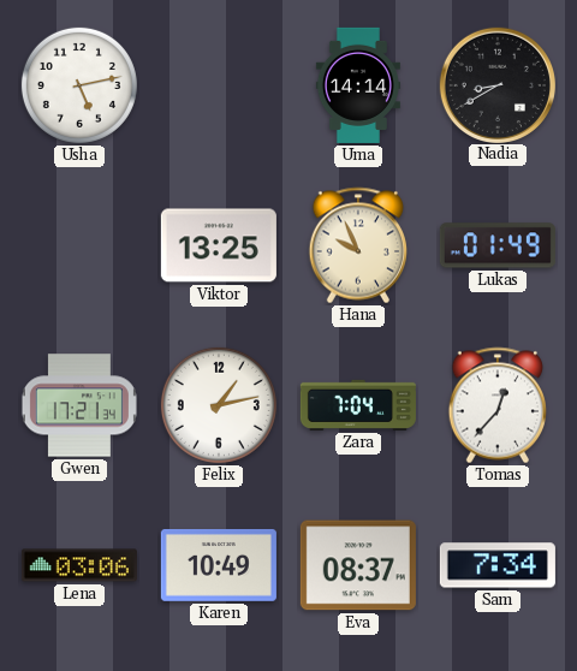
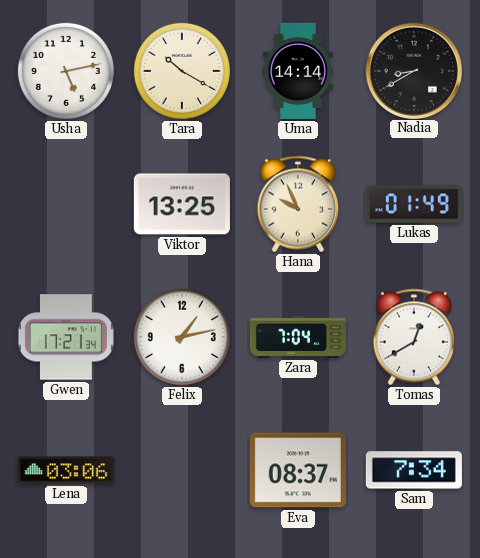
Tara: none -> 10:20
Tomas: 12:37 -> 12:40
Karen: 10:49 -> none
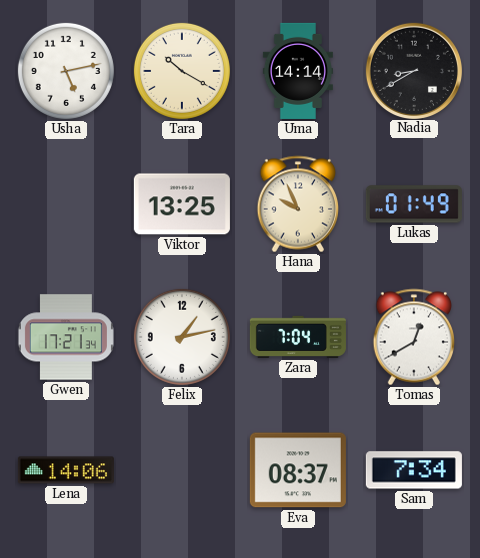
Lena: 03:06 -> 14:06
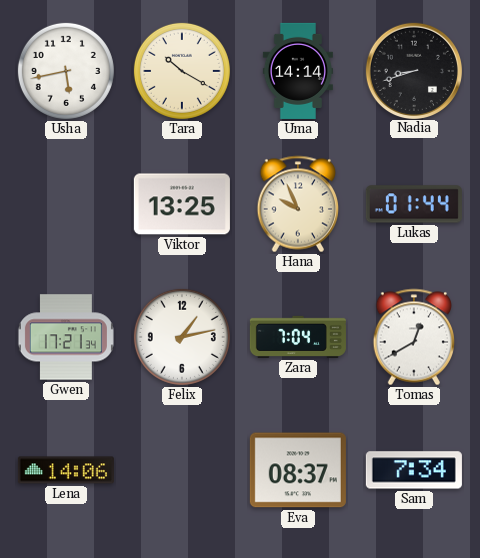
Usha: 5:13 -> 5:43
Nadia: 8:40 -> 8:42
Lukas: 01:49 -> 01:44
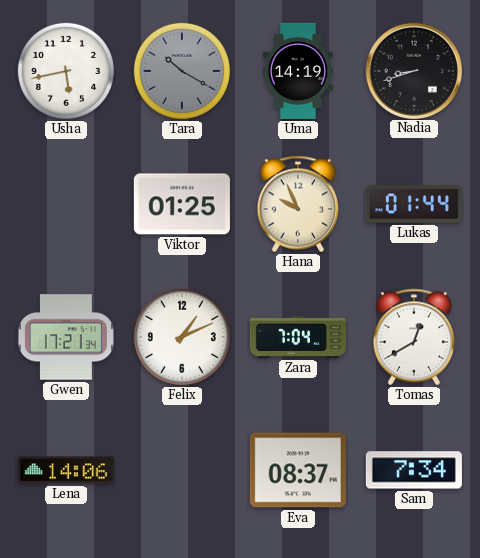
Tara dial: cream -> grey
Uma: 14:14 -> 14:19
Viktor: 13:25 -> 01:25
Felix: 1:13 -> 1:11
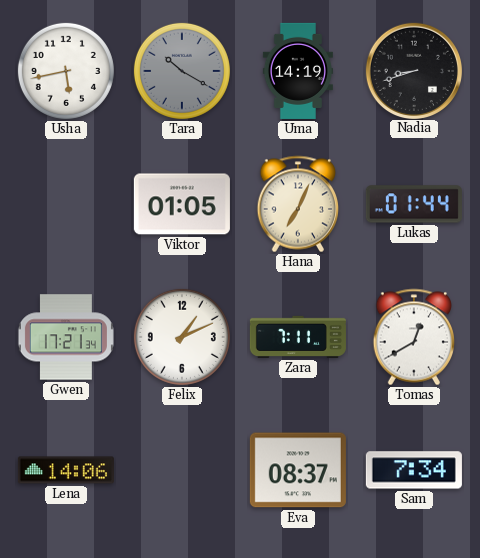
Viktor: 01:25 -> 01:05
Hana: 9:56 -> 7:04
Zara: 7:04 -> 7:11
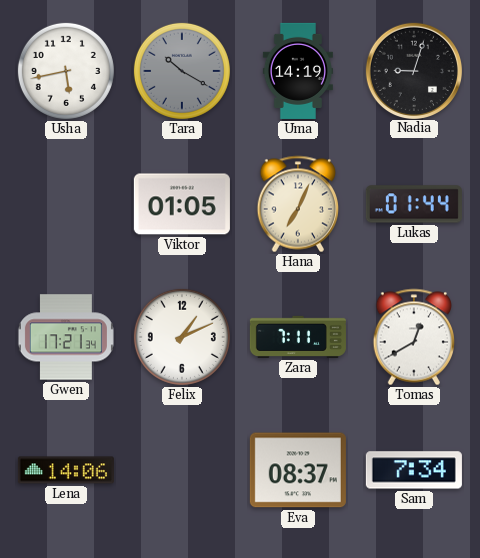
Nadia: 8:42 -> 9:03
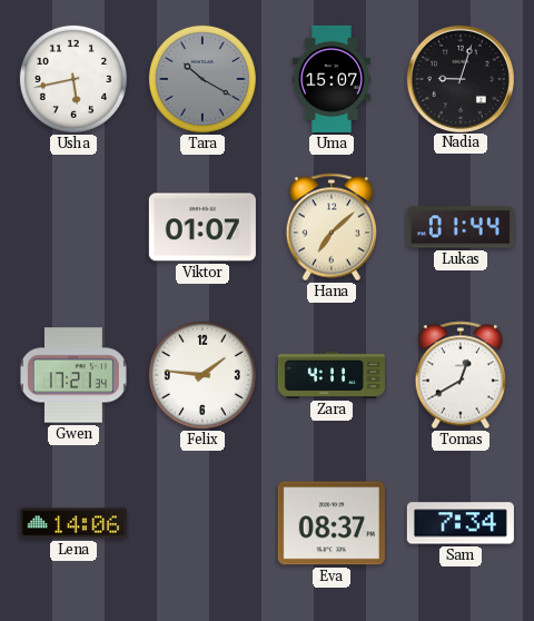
Uma: 14:19 -> 15:07
Viktor: 01:05 -> 01:07
Hana: 7:04 -> 7:08
Felix: 1:11 -> 1:46
Zara: 7:11 -> 4:11
